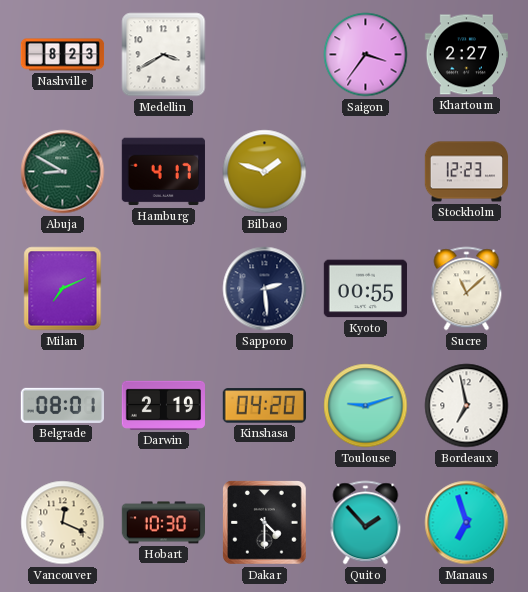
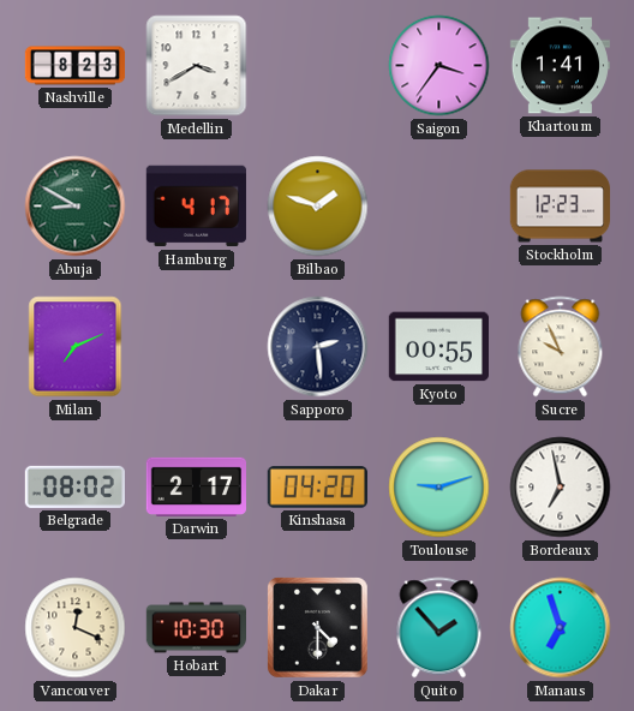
Khartoum: 2:27 -> 1:41
Sucre: 11:08 -> 9:56
Belgrade: 08:01 -> 08:02
Darwin: 2:19 -> 2:17
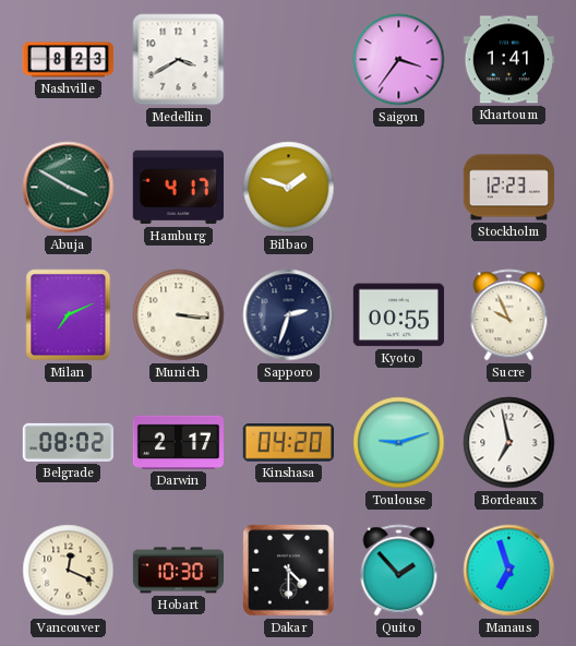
Abuja: 8:50 -> 3:50
Munich: none -> 3:16
Sapporo: 2:29 -> 2:33
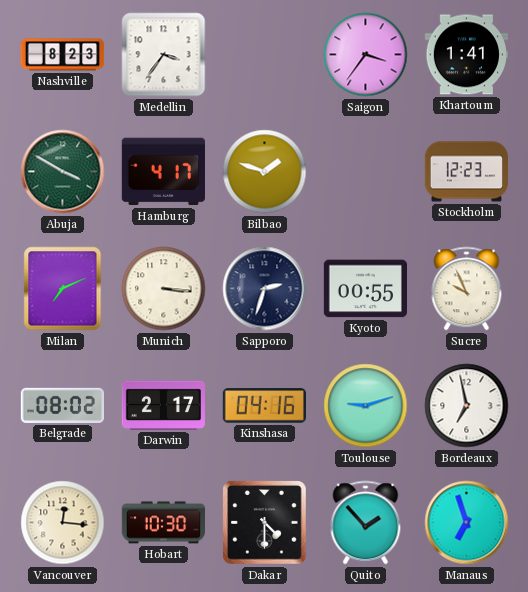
Medellin: 3:40 -> 3:36
Kinshasa: 04:20 -> 04:16
Vancouver: 12:19 -> 12:16
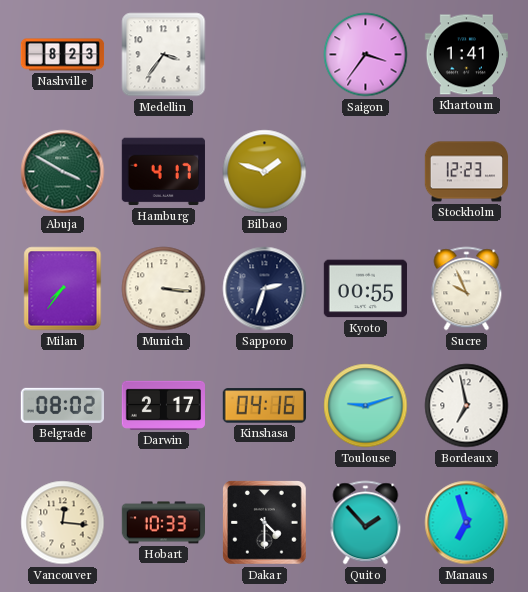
Milan: 7:11 -> 7:36
Hobart: 10:30 -> 10:33
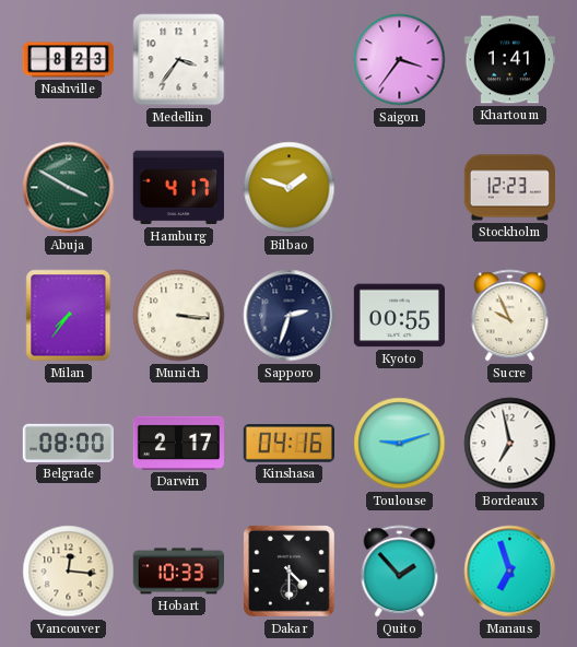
Belgrade: 08:02 -> 08:00
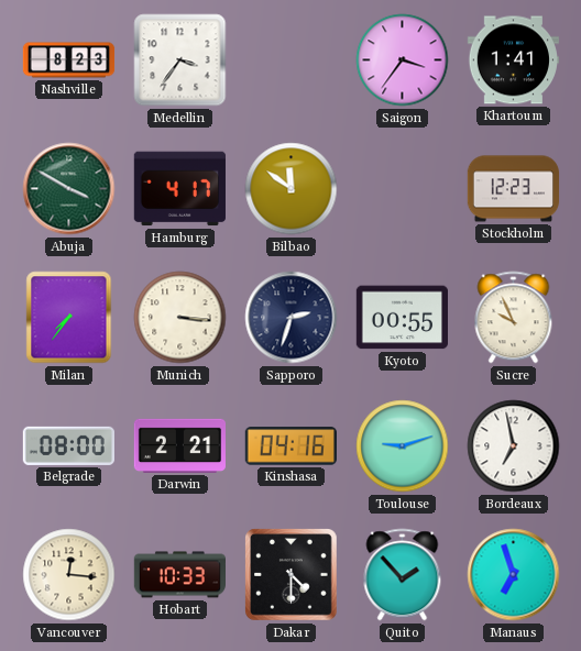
Bilbao: 1:48 -> 11:51
Darwin: 2:17 -> 2:21
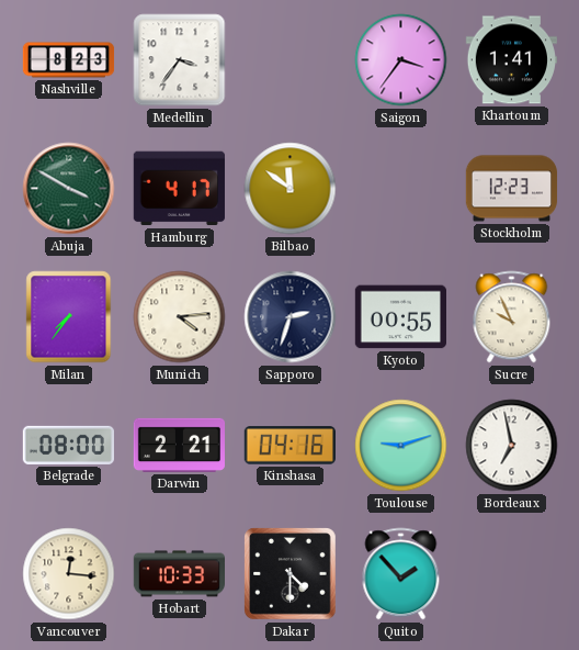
Munich: 3:16 -> 4:14
Manaus: 6:57 -> none
